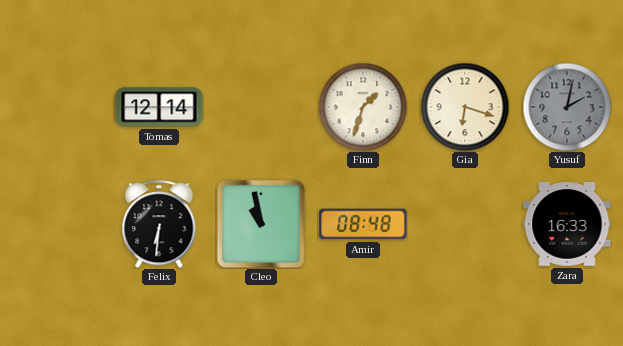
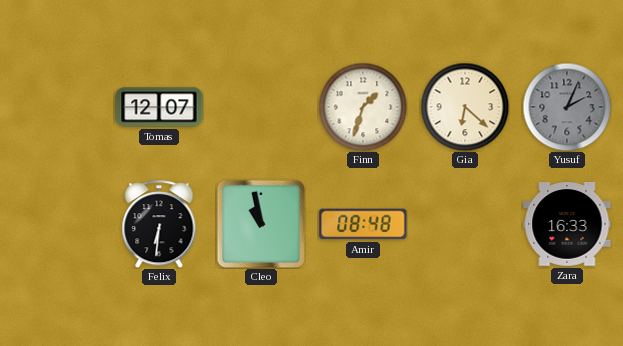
Tomas: 12:14 -> 12:07
Gia: 6:18 -> 6:22
Yusuf: 2:02 -> 2:04
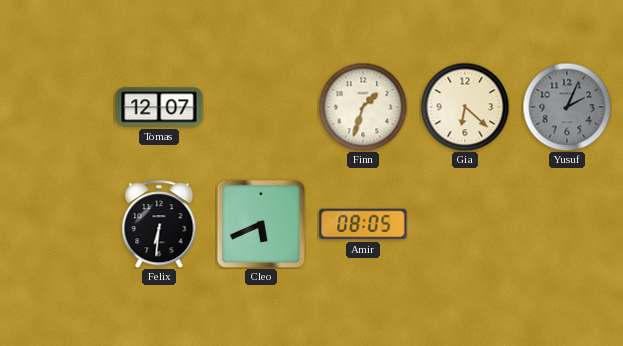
Cleo: 10:58 -> 5:41
Amir: 08:48 -> 08:05
Zara: 16:33 -> none
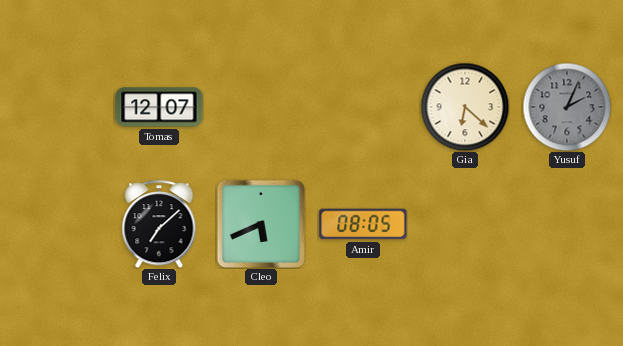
Finn: 1:33 -> none
Felix: 6:31 -> 7:08
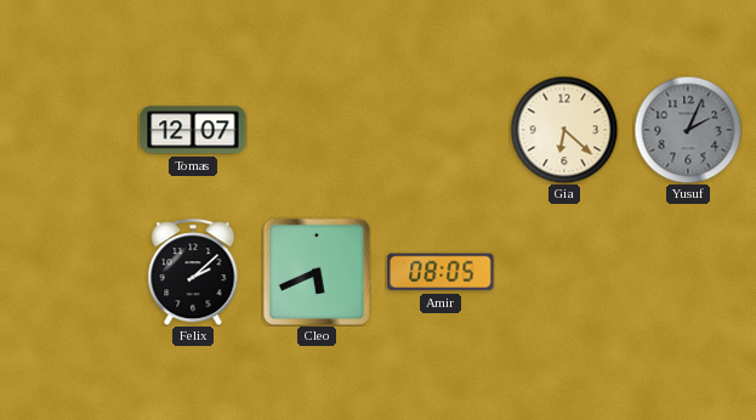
Felix: 7:08 -> 2:08
